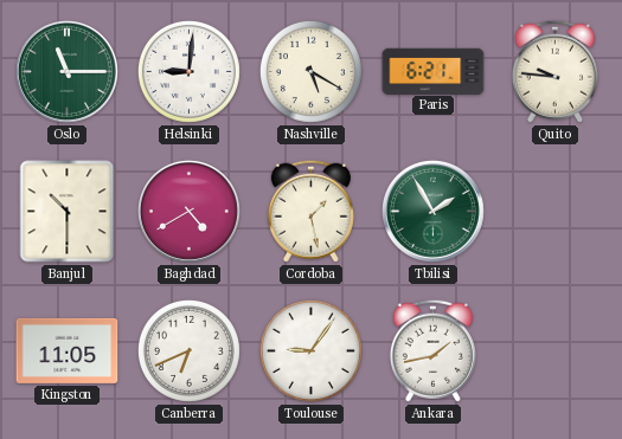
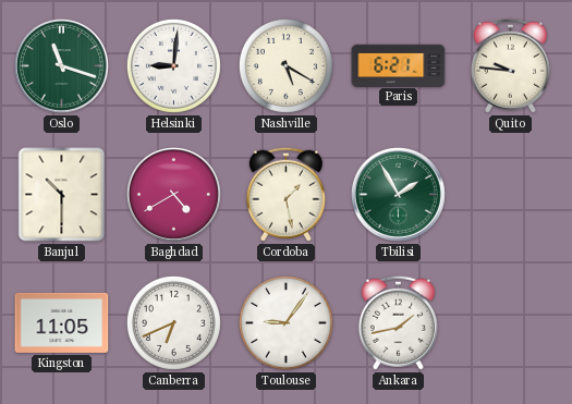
Oslo: 11:15 -> 11:18
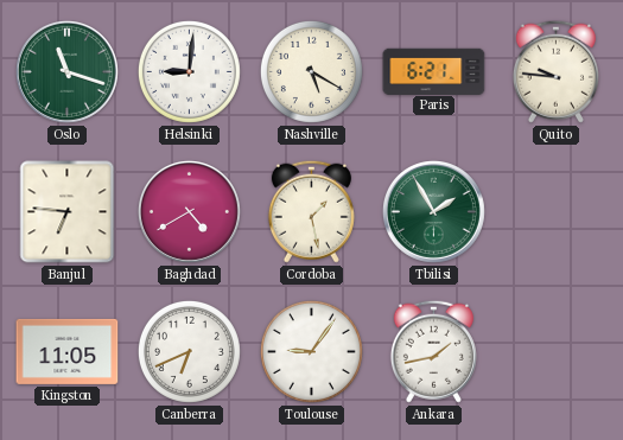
Banjul: 10:30 -> 6:46
